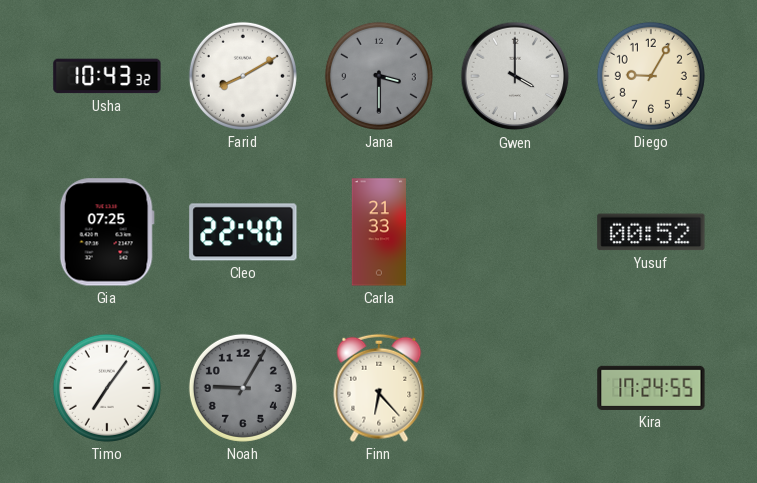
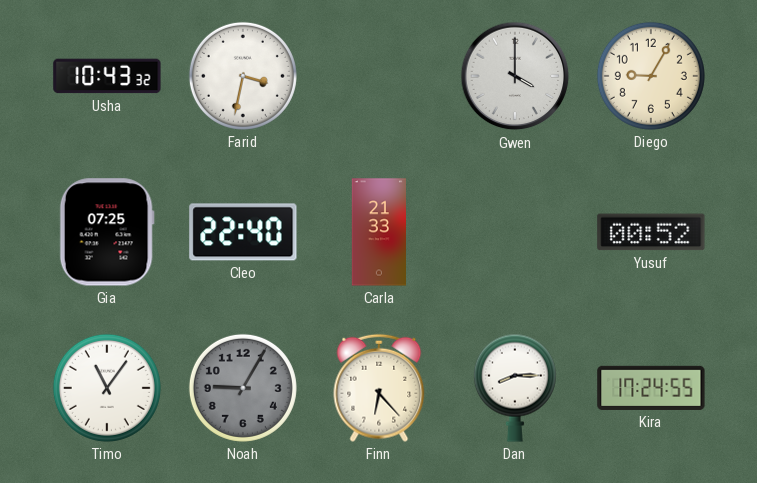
Farid: 8:10 -> 3:32
Jana: 3:30 -> none
Timo: 7:06 -> 11:06
Dan: none -> 8:15
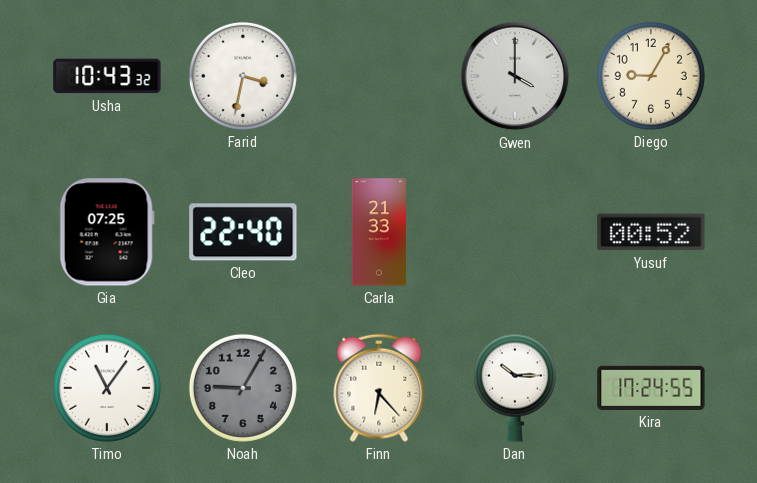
Dan: 8:15 -> 10:15
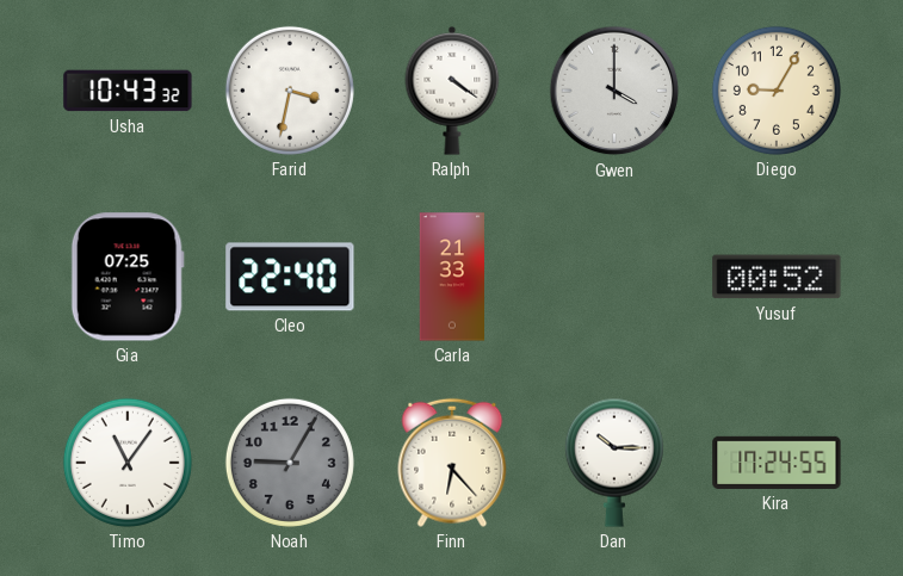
Ralph: none -> 4:21
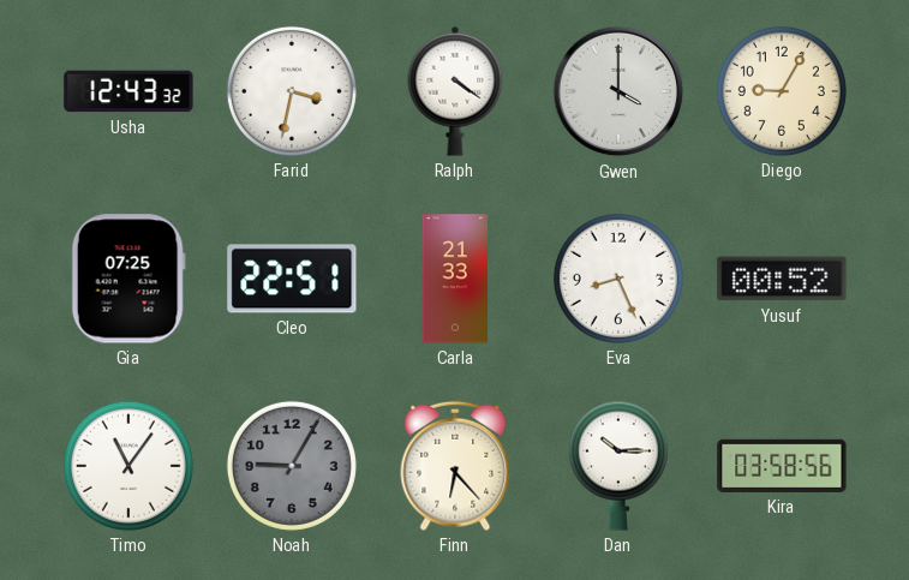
Usha: 10:43 -> 12:43
Cleo: 22:40 -> 22:51
Eva: none -> 8:26
Kira: 17:24 -> 03:58
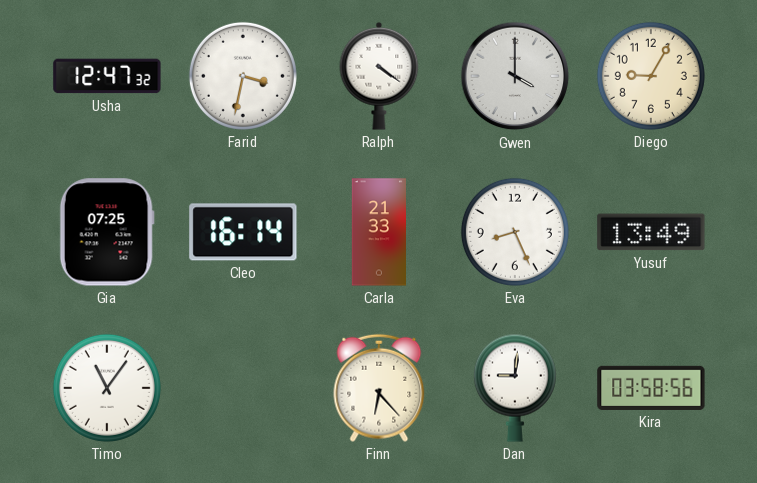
Usha: 12:43 -> 12:47
Cleo: 22:51 -> 16:14
Yusuf: 00:52 -> 13:49
Noah: 9:05 -> none
Dan: 10:15 -> 9:01
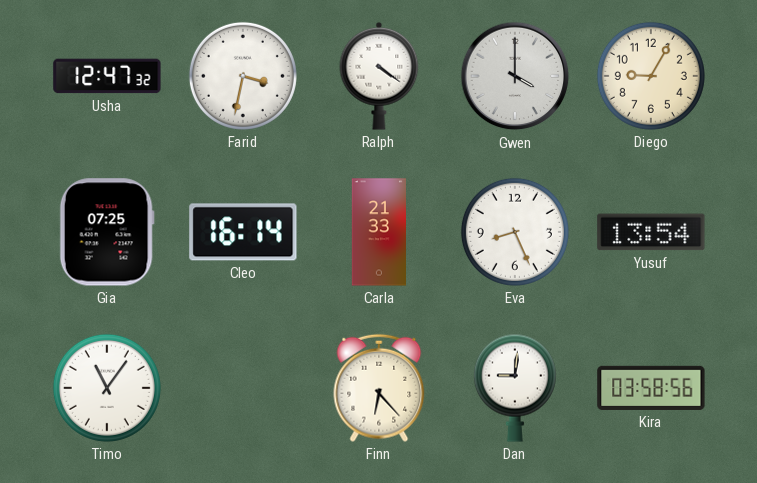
Yusuf: 13:49 -> 13:54
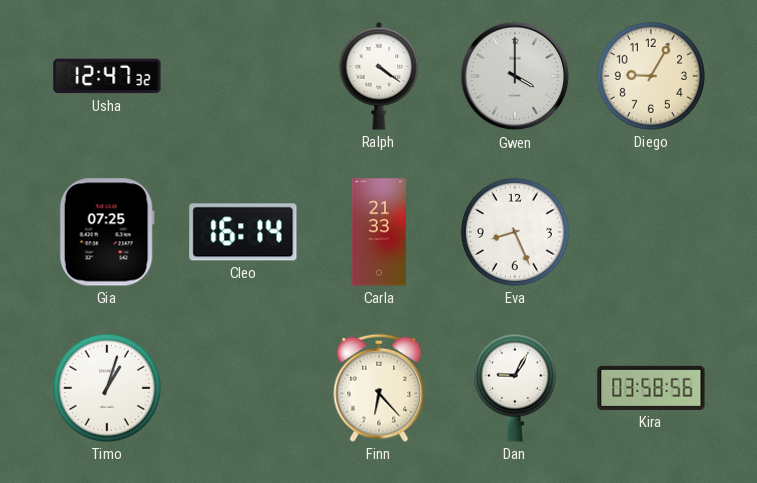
Farid: 3:32 -> none
Yusuf: 13:54 -> none
Timo: 11:06 -> 1:03
Dan: 9:01 -> 9:05
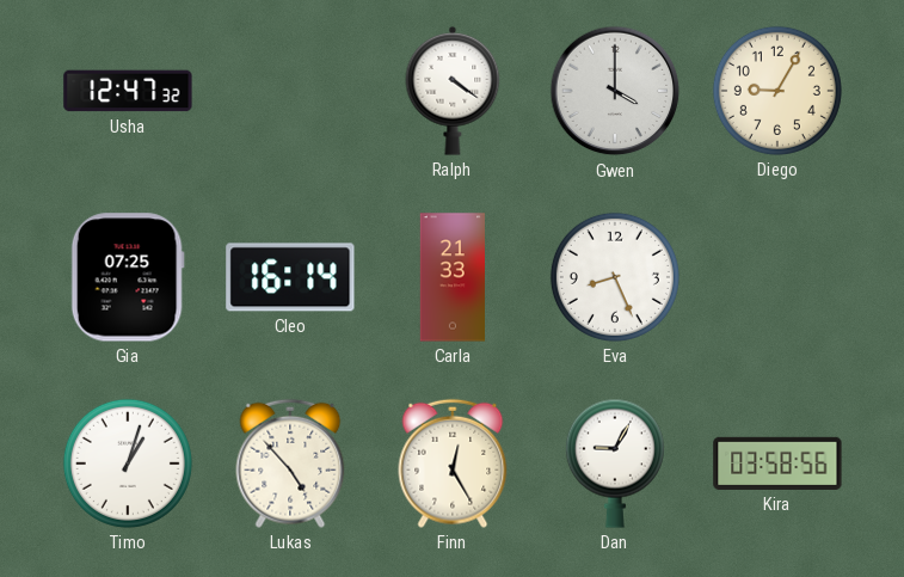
Lukas: none -> 4:53
Finn: 6:23 -> 12:25
